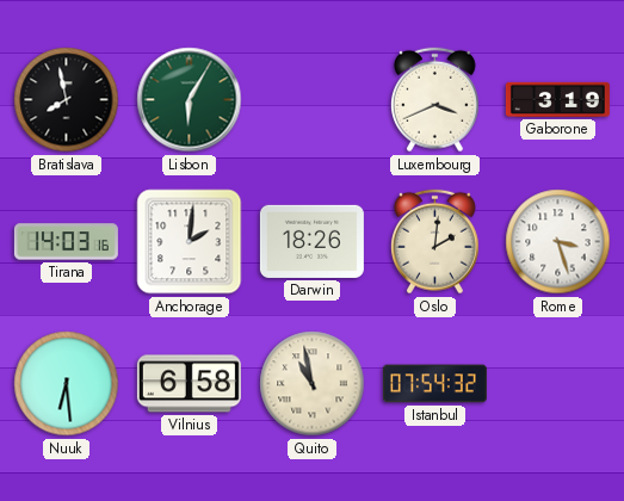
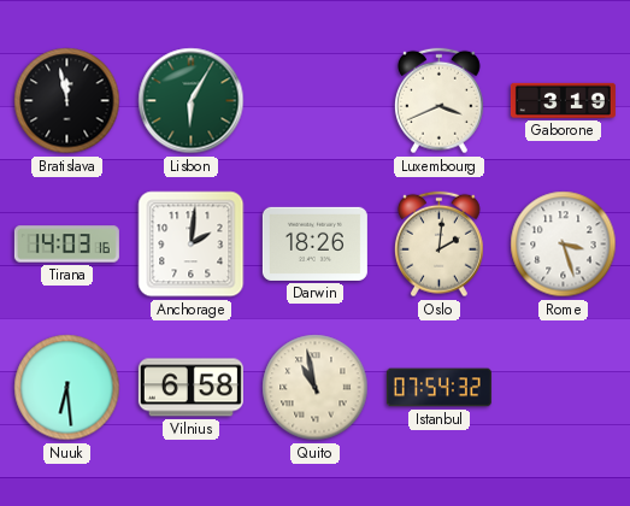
Bratislava: 7:58 -> 11:58
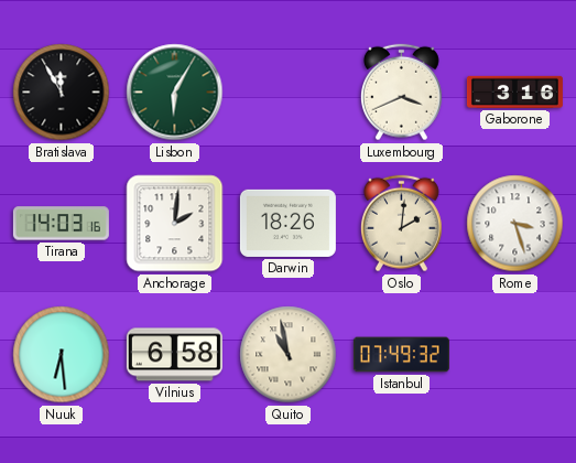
Bratislava: 11:58 -> 11:55
Gaborone: 3:19 -> 3:16
Istanbul: 07:54 -> 07:49
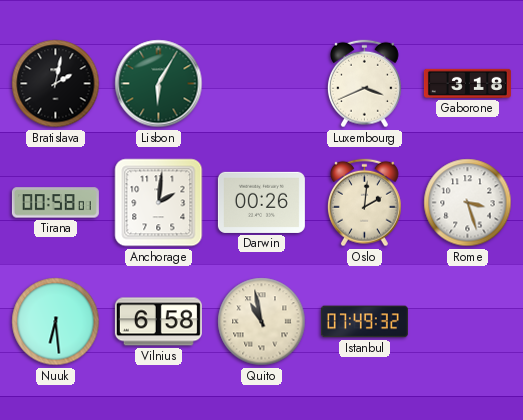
Bratislava: 11:55 -> 2:02
Gaborone: 3:16 -> 3:18
Tirana: 14:03 -> 00:58
Darwin: 18:26 -> 00:26
